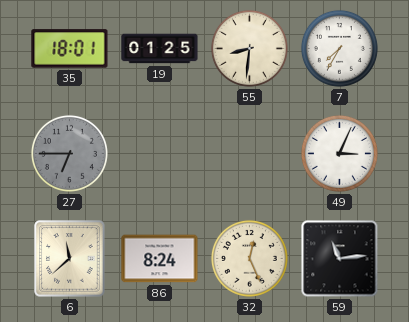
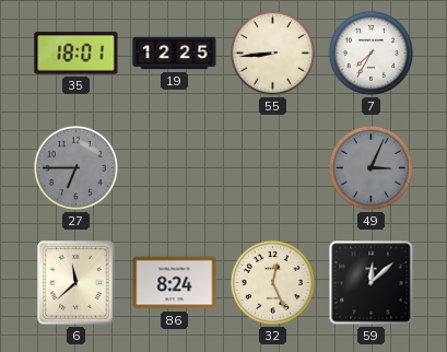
19: 01:25 -> 12:25
55: 8:31 -> 8:44
49 dial: white -> grey
59: 11:14 -> 12:08
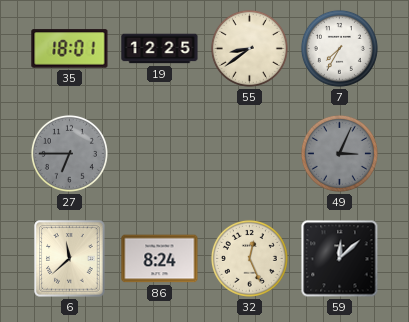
55: 8:44 -> 8:39
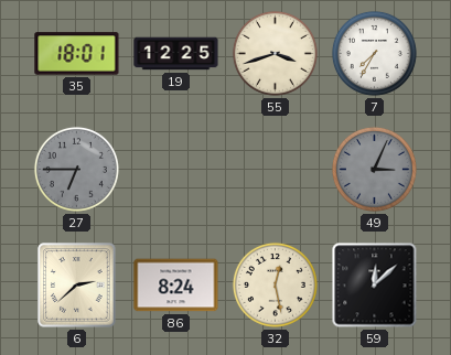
55: 8:39 -> 3:42
6: 11:38 -> 2:38
32: 12:26 -> 12:28
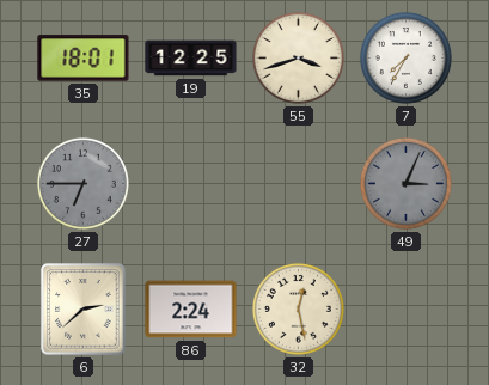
86: 8:24 -> 2:24
59: 12:08 -> none
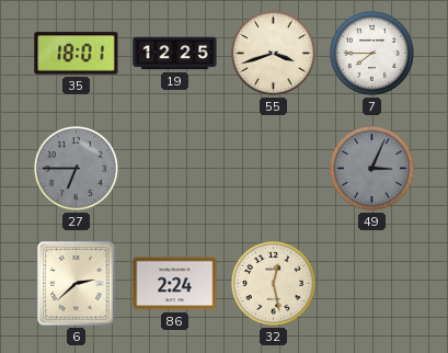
7: 7:35 -> 7:45
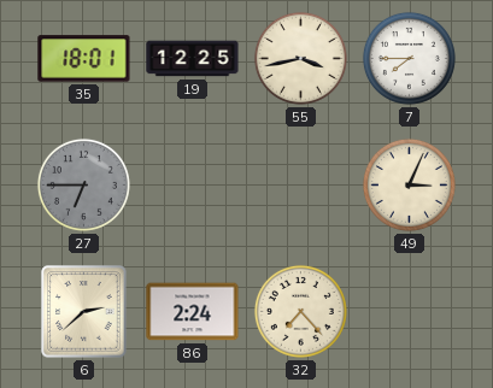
55: 3:42 -> 3:43
49 dial: grey -> cream
32: 12:28 -> 7:23
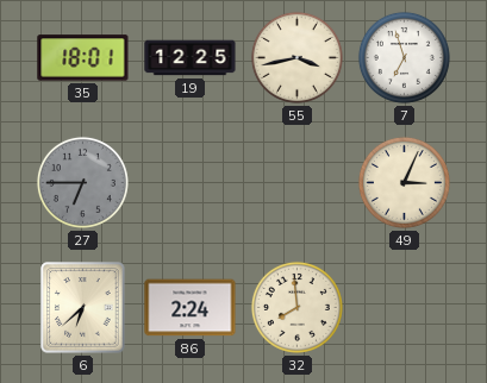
7: 7:45 -> 6:57
6: 2:38 -> 6:38
32: 7:23 -> 7:59
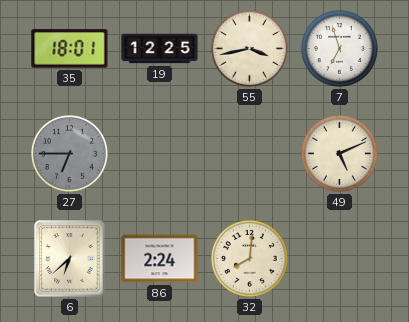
49: 3:04 -> 5:11
32: 7:59 -> 8:01
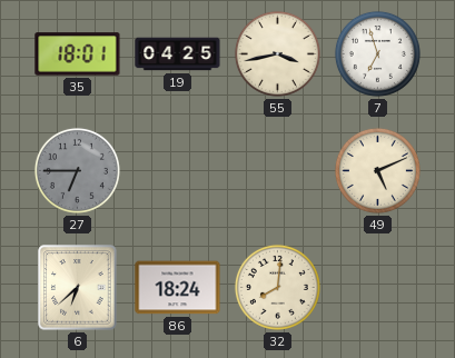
19: 12:25 -> 04:25
86: 2:24 -> 18:24
